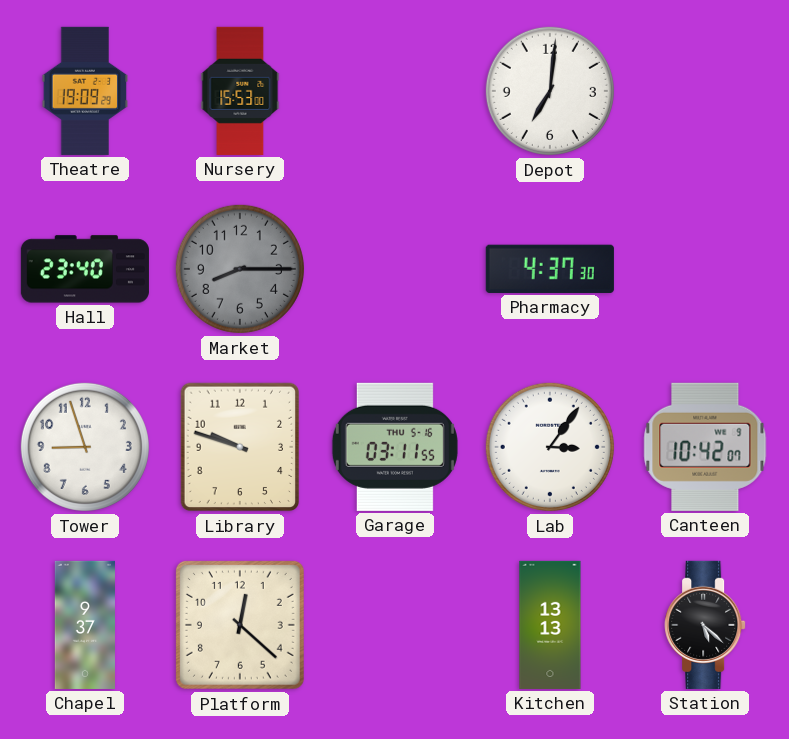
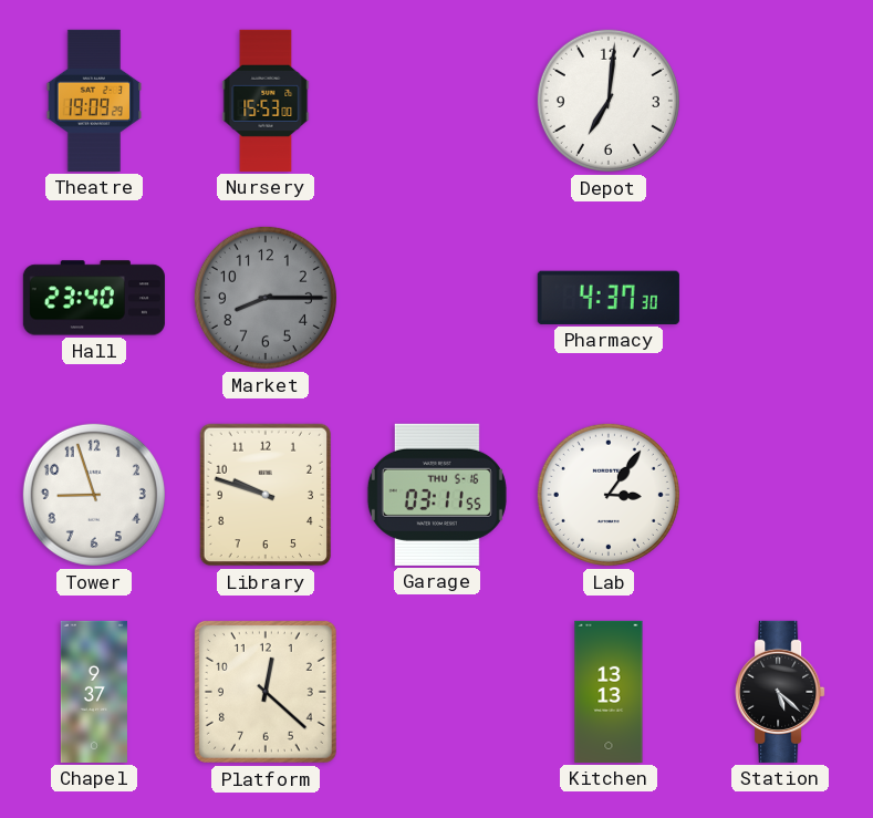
Canteen: 10:42 -> none
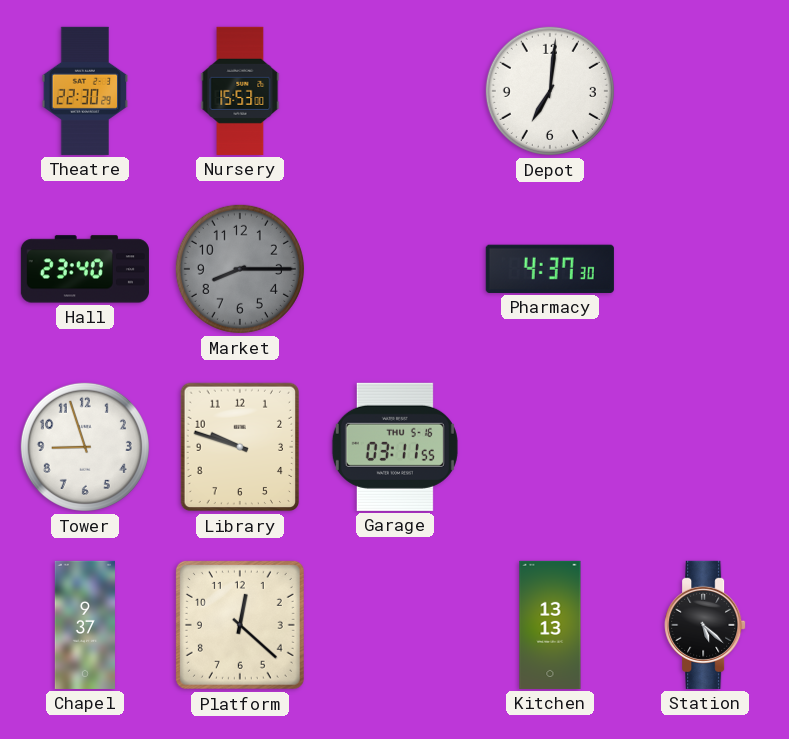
Theatre: 19:09 -> 22:30
Lab: 3:06 -> none
